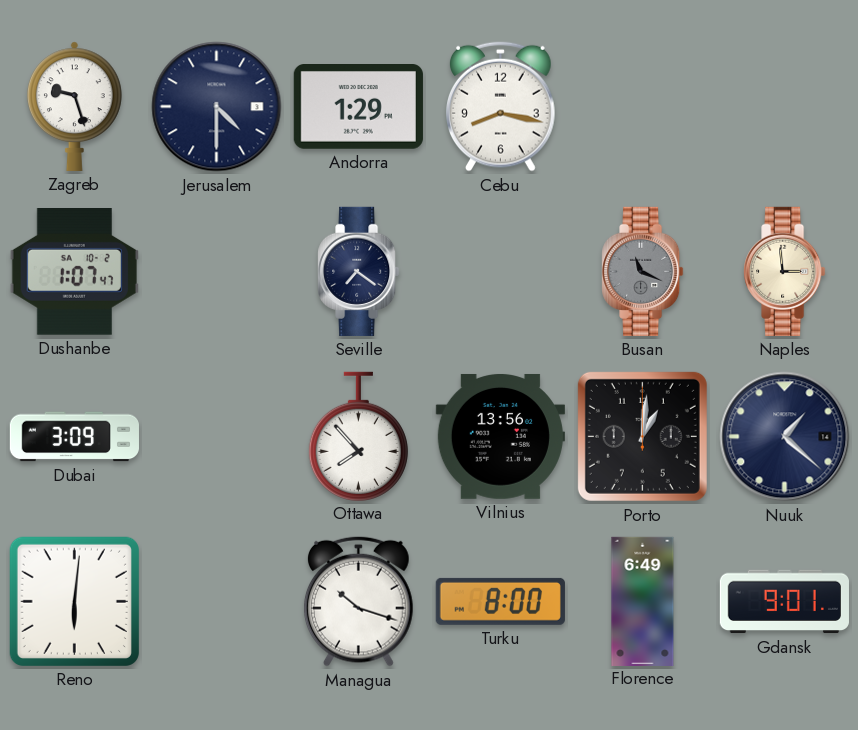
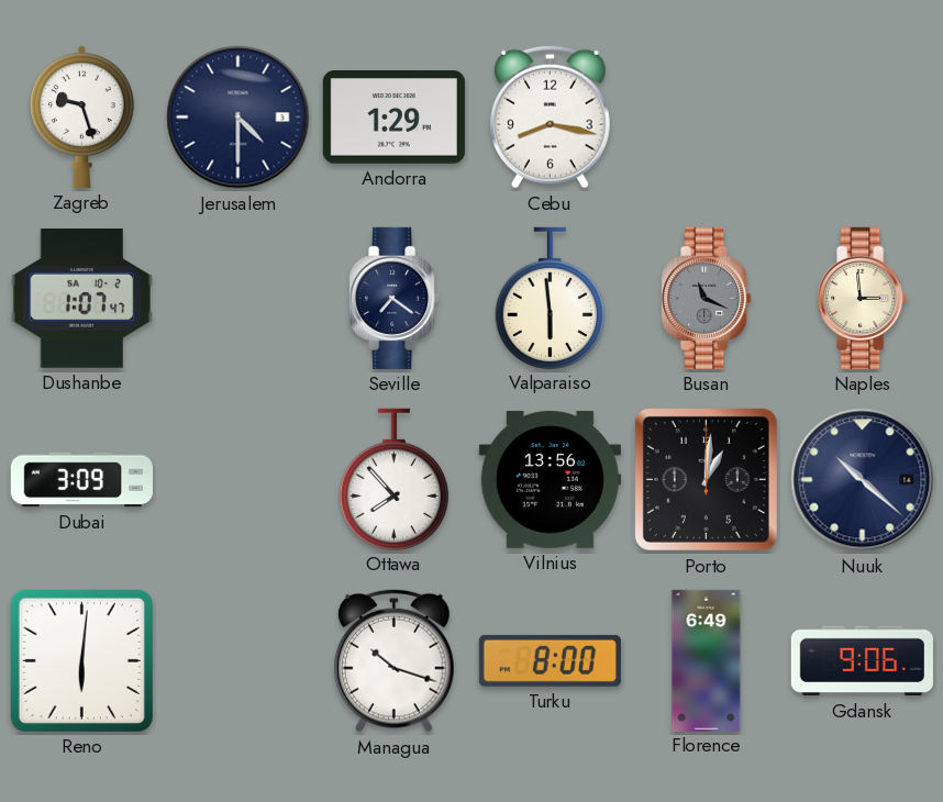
Valparaiso: none -> 5:59
Nuuk: 1:22 -> 10:22
Gdansk: 9:01 -> 9:06
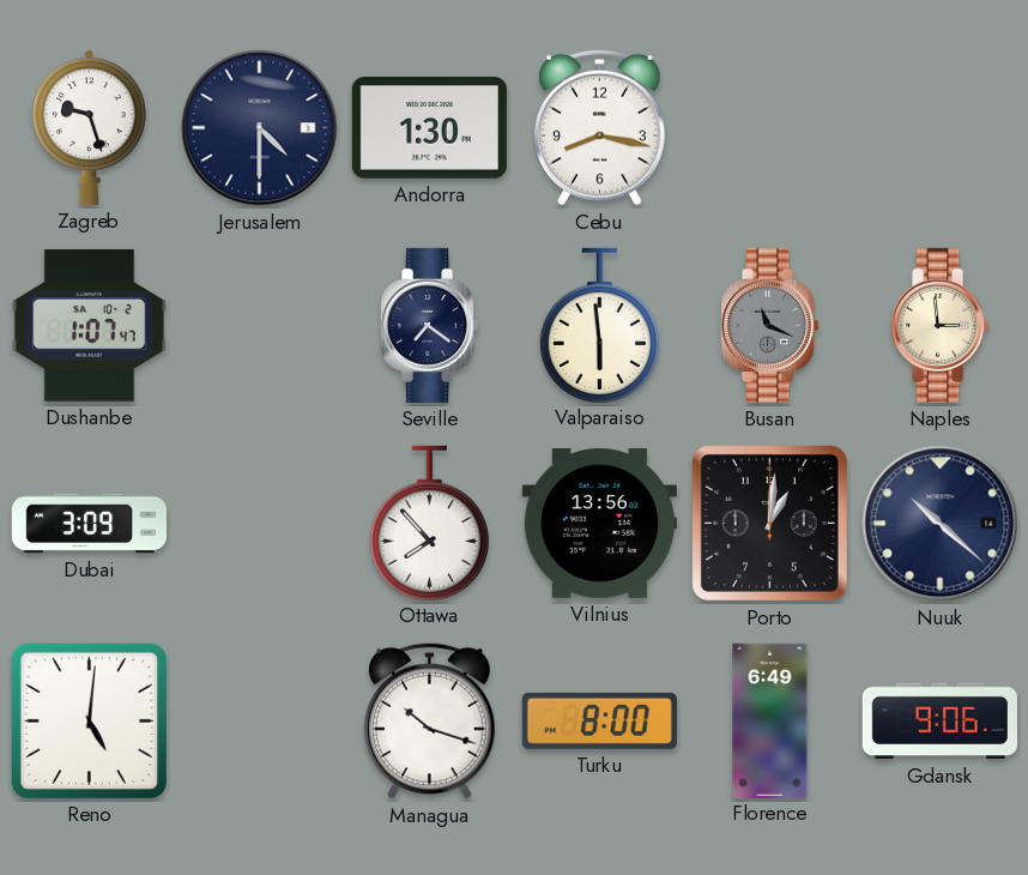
Andorra: 1:29 -> 1:30
Reno: 6:01 -> 5:01
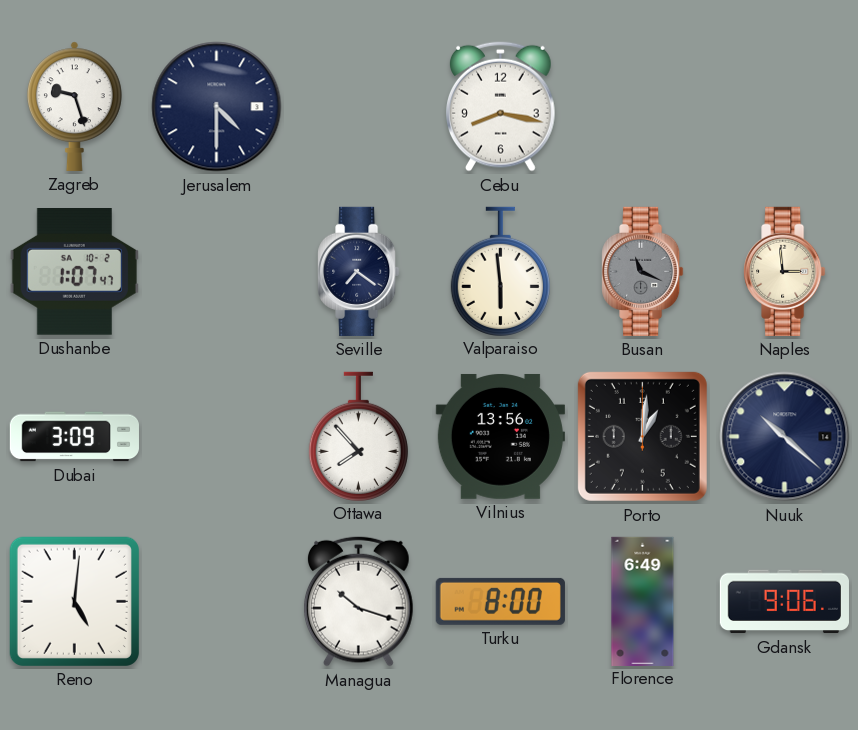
Andorra: 1:30 -> none
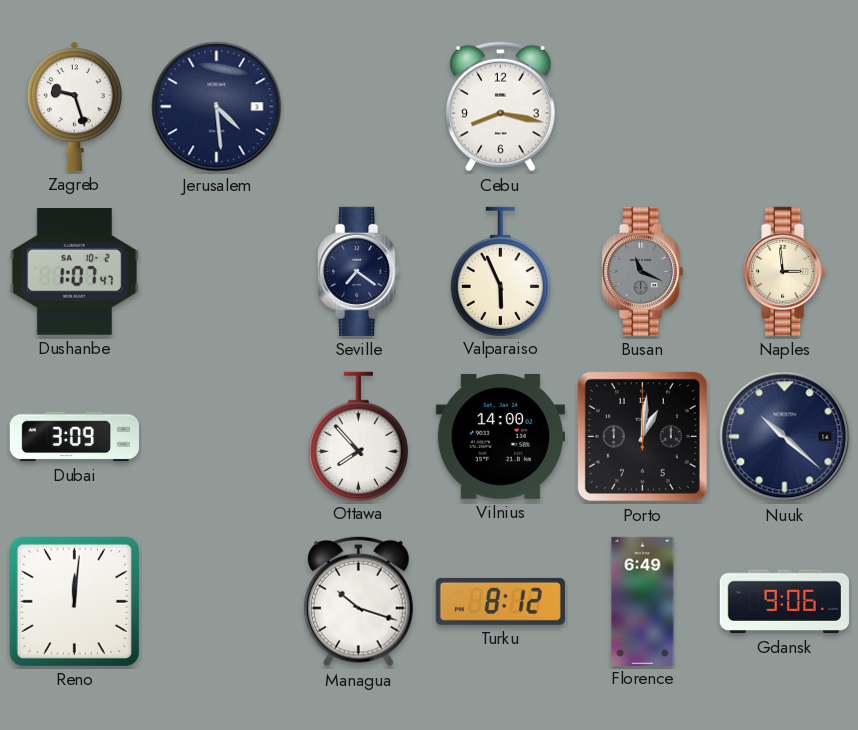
Jerusalem: 4:30 -> 4:29
Valparaiso: 5:59 -> 5:56
Vilnius: 13:56 -> 14:00
Reno: 5:01 -> 12:01
Turku: 8:00 -> 8:12
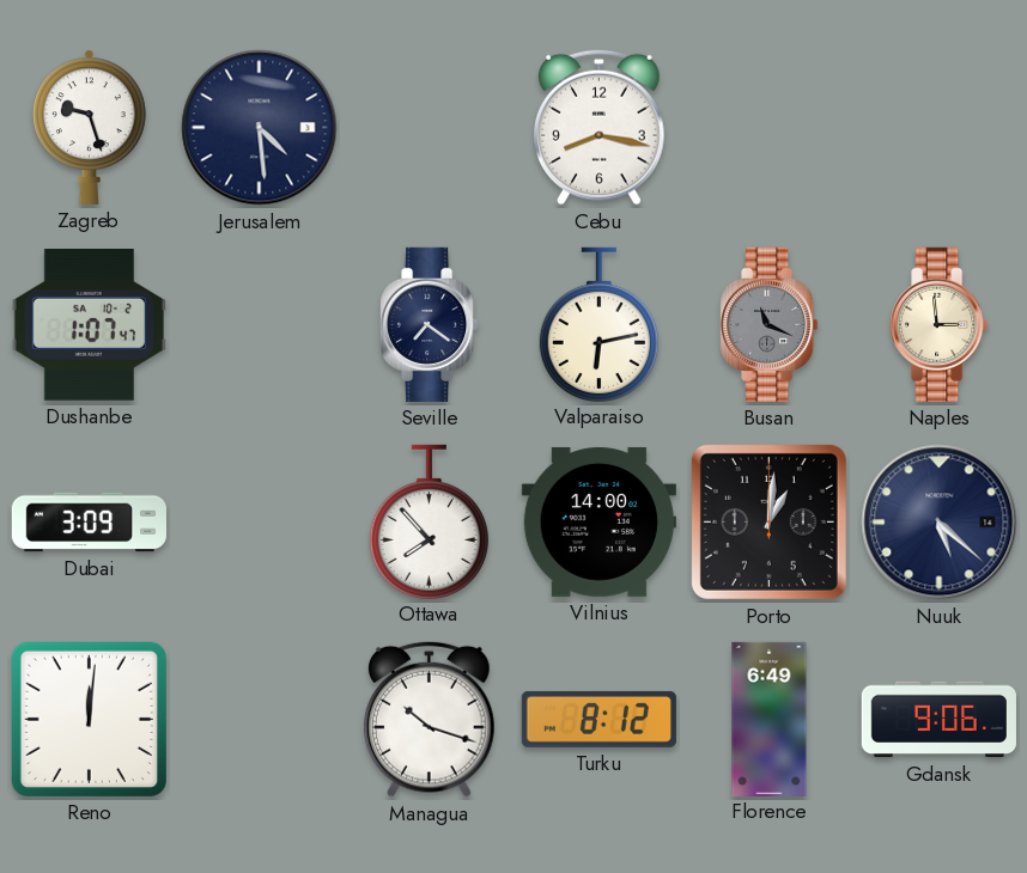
Valparaiso: 5:56 -> 6:13
Nuuk: 10:22 -> 5:22
